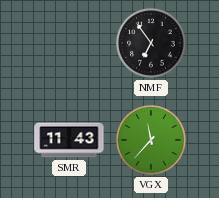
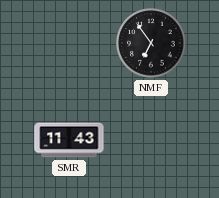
VGX: 11:37 -> none
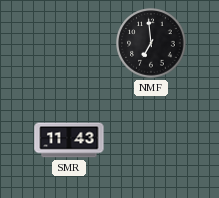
NMF: 6:54 -> 6:59
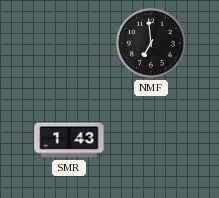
SMR: 11:43 -> 1:43
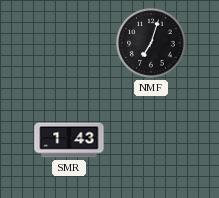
NMF: 6:59 -> 7:03
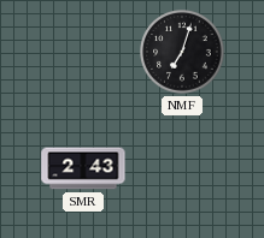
SMR: 1:43 -> 2:43
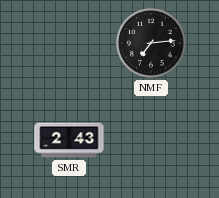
NMF: 7:03 -> 7:14
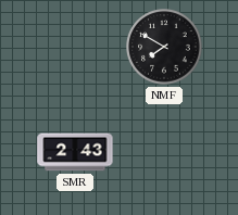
NMF: 7:14 -> 7:50
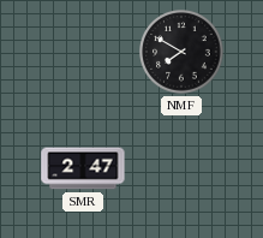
SMR: 2:43 -> 2:47
